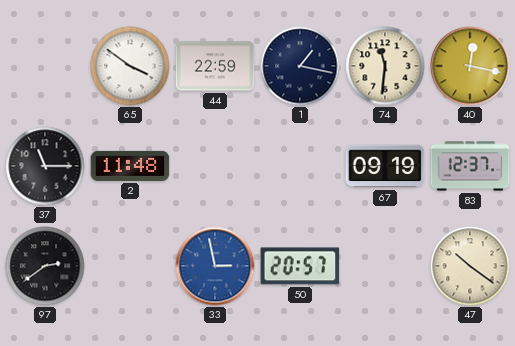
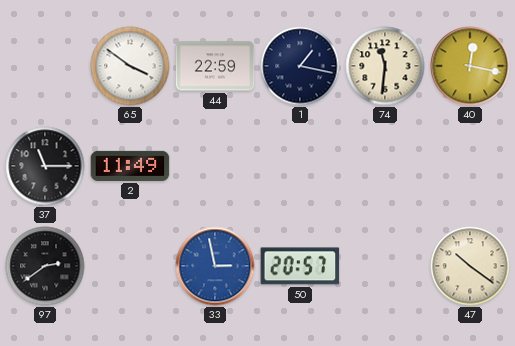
2: 11:48 -> 11:49
67: 09:19 -> none
83: 12:37 -> none
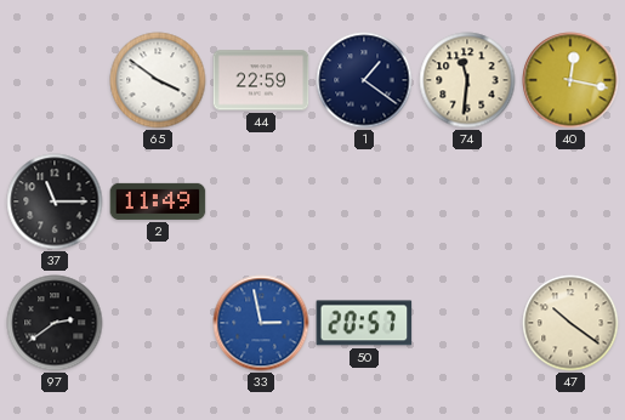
1: 1:17 -> 1:21
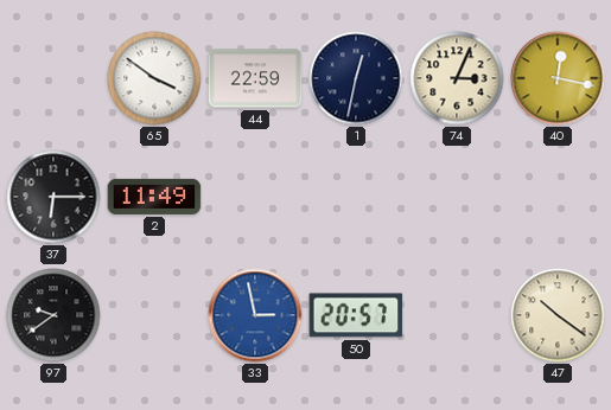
1: 1:21 -> 12:32
74: 11:31 -> 3:04
37: 11:15 -> 6:15
97: 2:39 -> 9:39
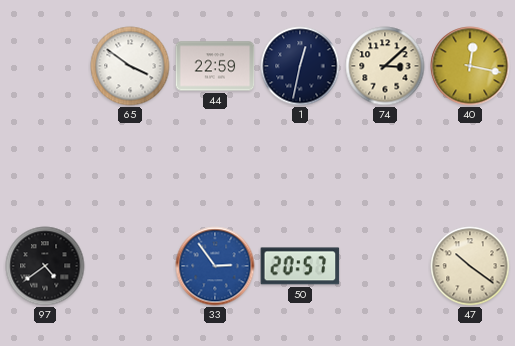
74: 3:04 -> 3:08
37: 6:15 -> none
2: 11:49 -> none
97: 9:39 -> 4:39
33: 2:58 -> 2:54
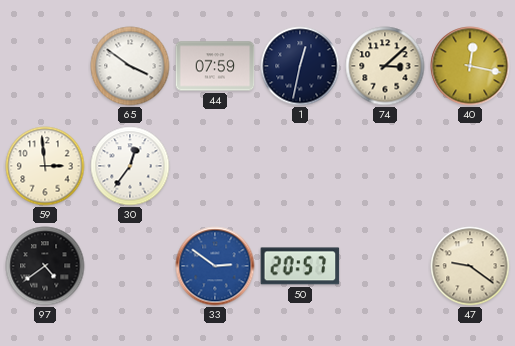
44: 22:59 -> 07:59
59: none -> 2:59
30: none -> 12:36
33: 2:54 -> 2:51
47: 10:21 -> 9:21
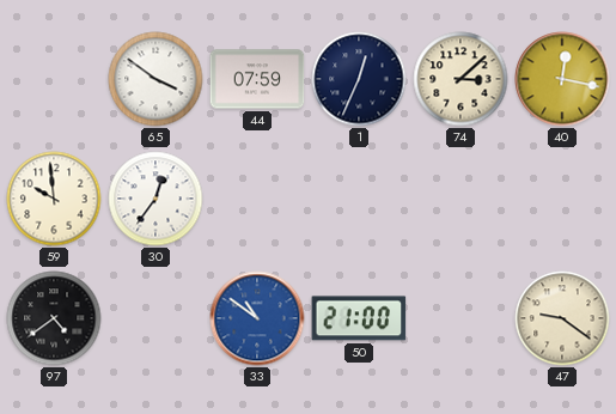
1: 12:32 -> 12:34
59: 2:59 -> 9:59
33: 2:51 -> 10:51
50: 20:57 -> 21:00
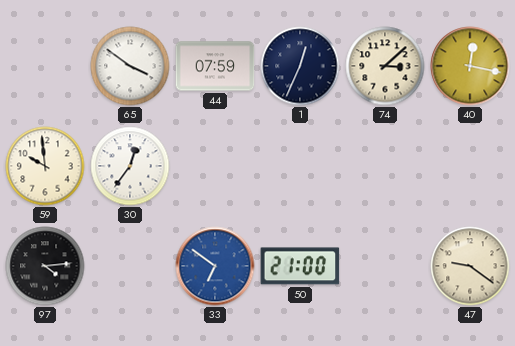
97: 4:39 -> 4:14
33: 10:51 -> 6:51
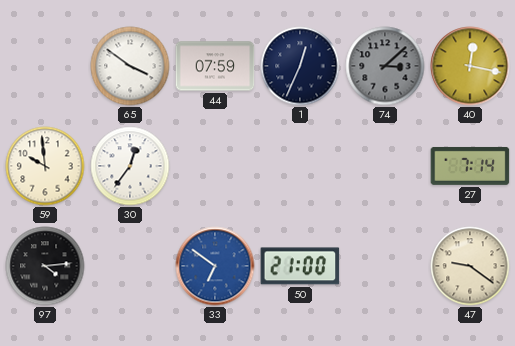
74 dial: cream -> grey
27: none -> 7:14
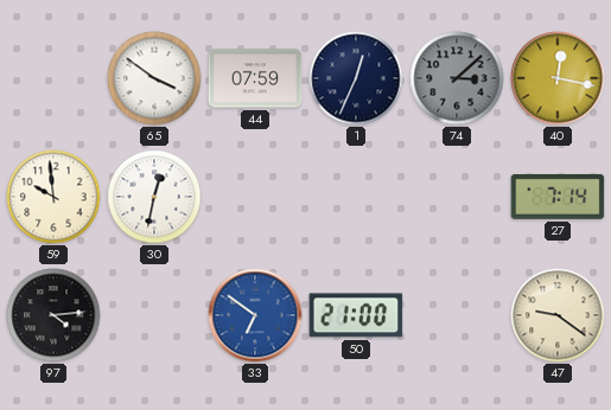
30: 12:36 -> 12:32
